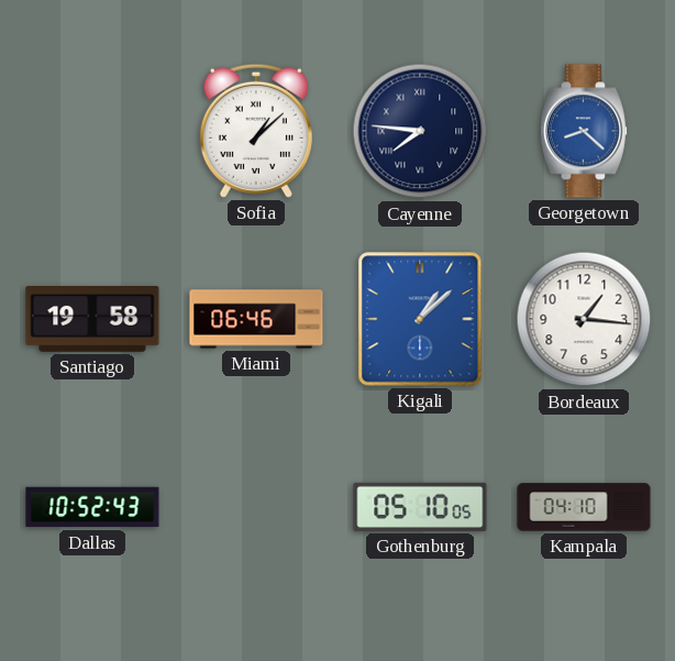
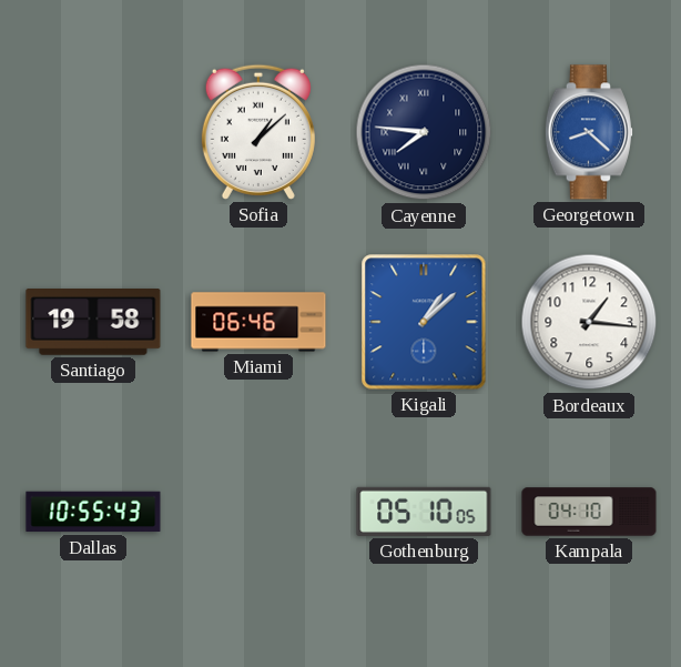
Dallas: 10:52 -> 10:55
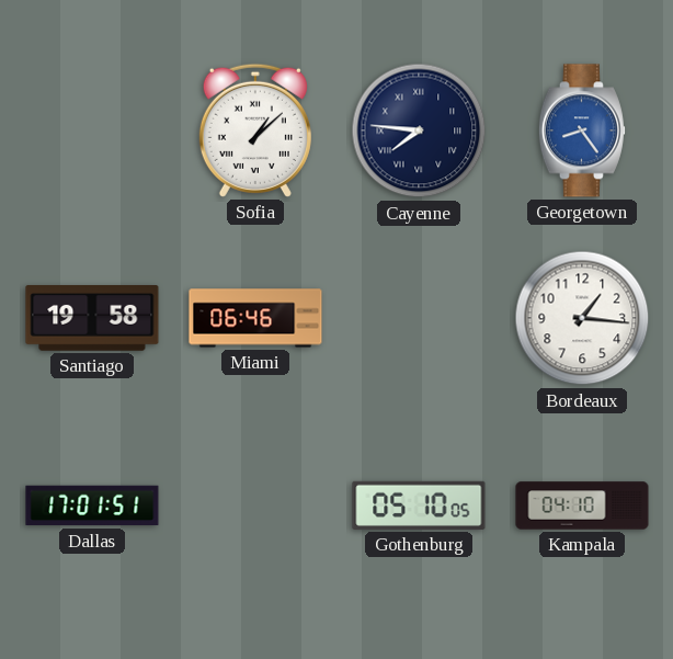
Georgetown: 8:22 -> 8:24
Kigali: 1:08 -> none
Dallas: 10:55 -> 17:01
